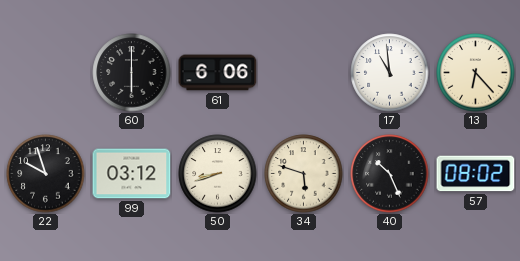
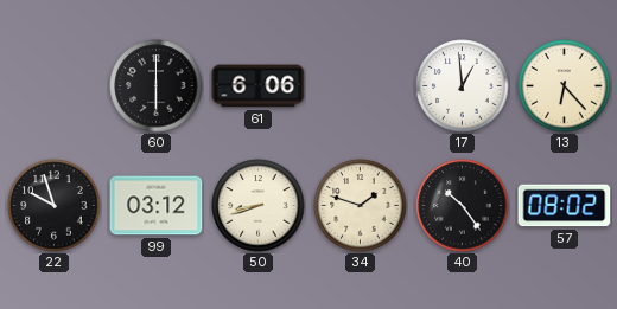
17: 10:59 -> 12:59
34: 5:48 -> 1:48
40: 10:26 -> 10:24
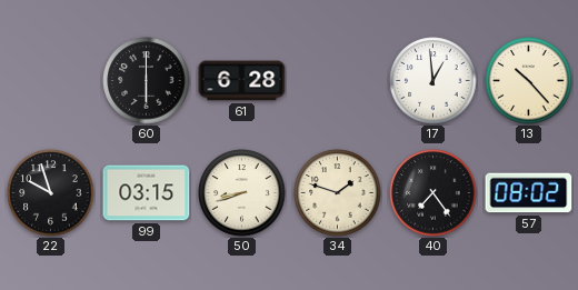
61: 6:06 -> 6:28
13: 6:23 -> 10:23
99: 03:12 -> 03:15
40: 10:24 -> 7:24
